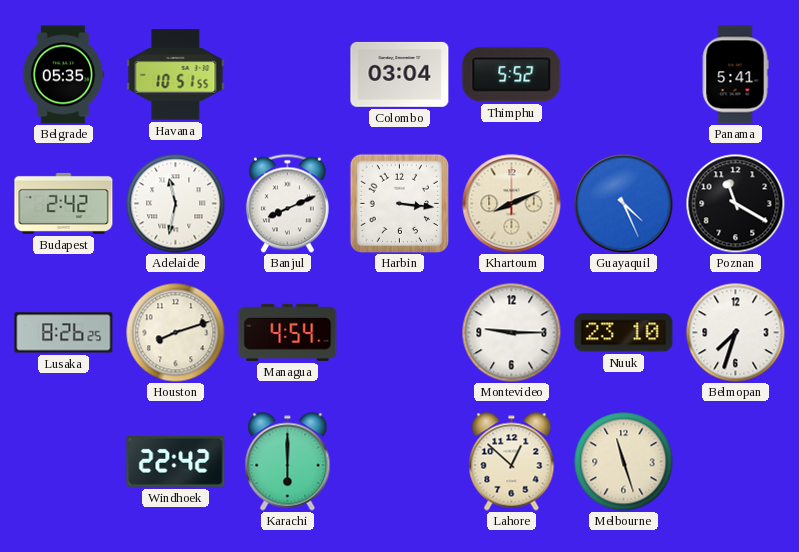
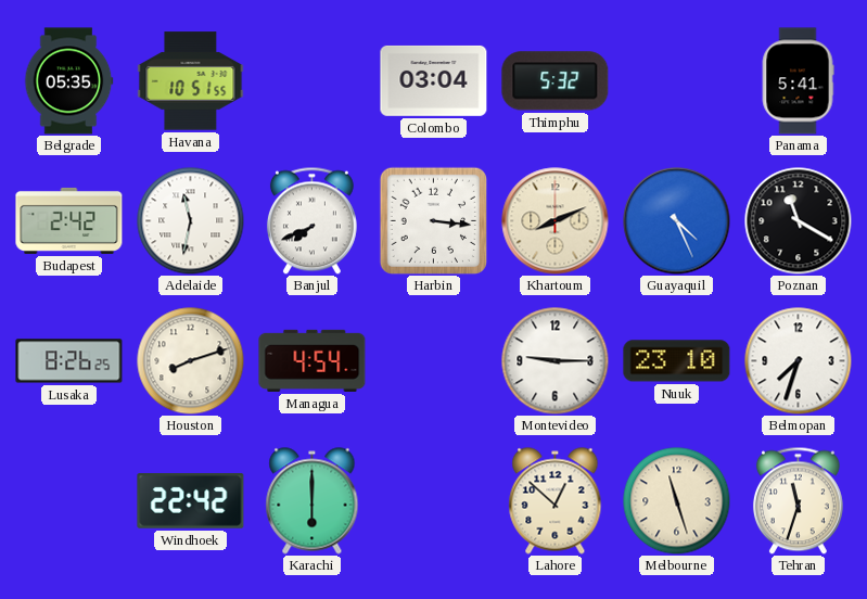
Thimphu: 5:52 -> 5:32
Banjul: 8:11 -> 7:41
Tehran: none -> 11:33
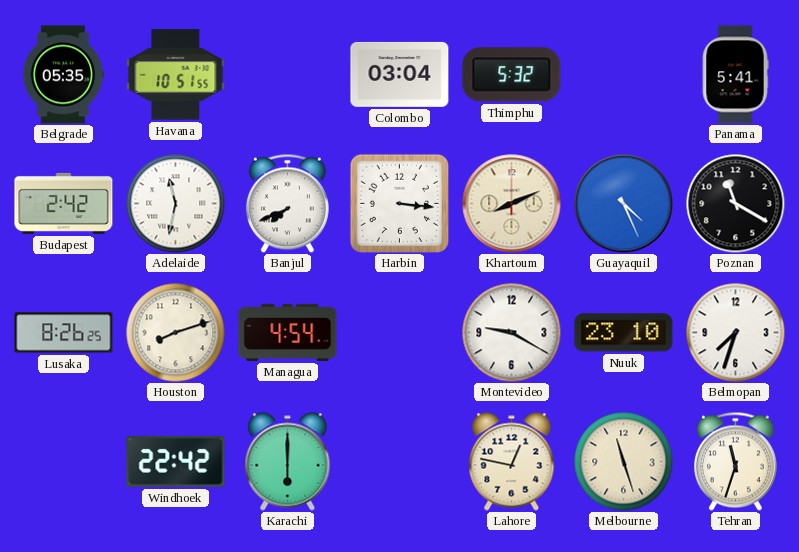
Montevideo: 9:15 -> 9:20
Lahore: 12:52 -> 12:47
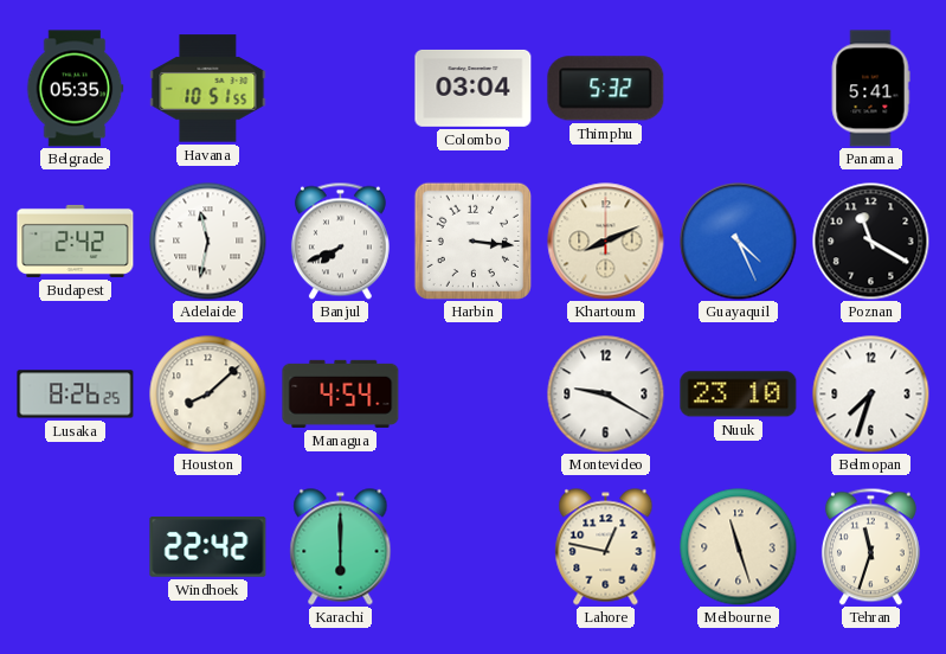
Houston: 8:12 -> 8:08
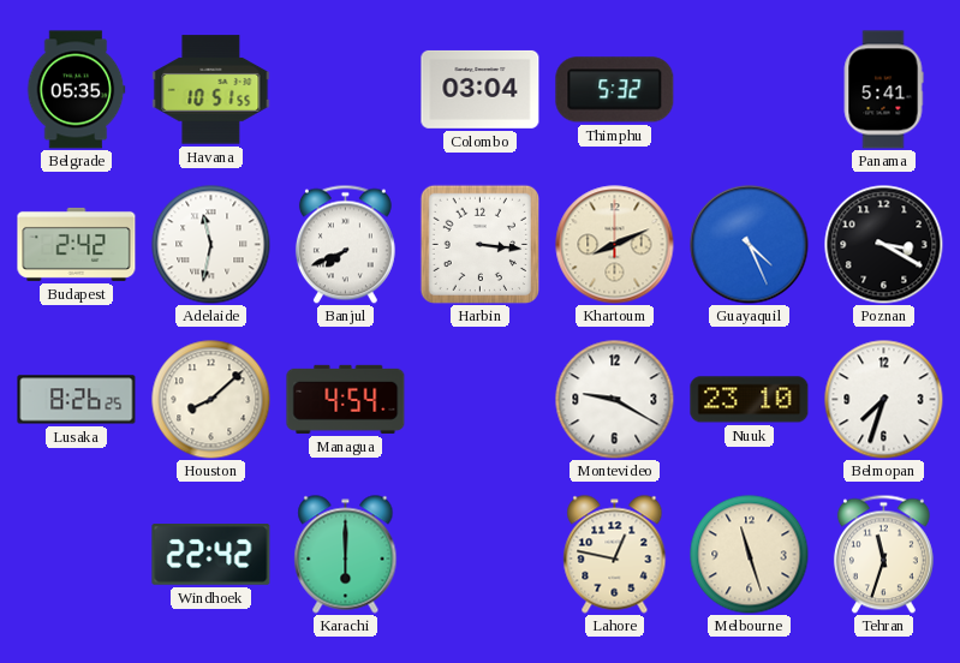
Poznan: 11:20 -> 3:20
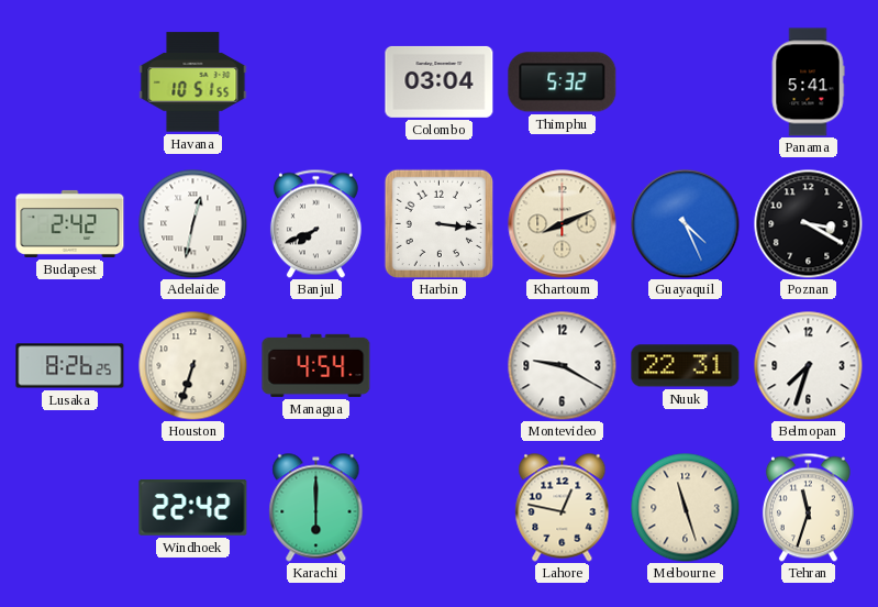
Belgrade: 05:35 -> none
Adelaide: 11:32 -> 12:32
Houston: 8:08 -> 6:33
Nuuk: 23:10 -> 22:31
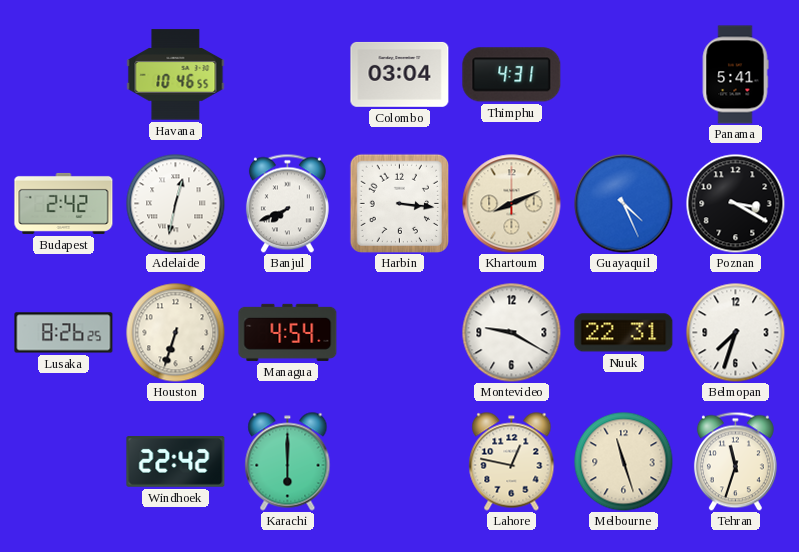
Havana: 10:51 -> 10:46
Thimphu: 5:32 -> 4:31
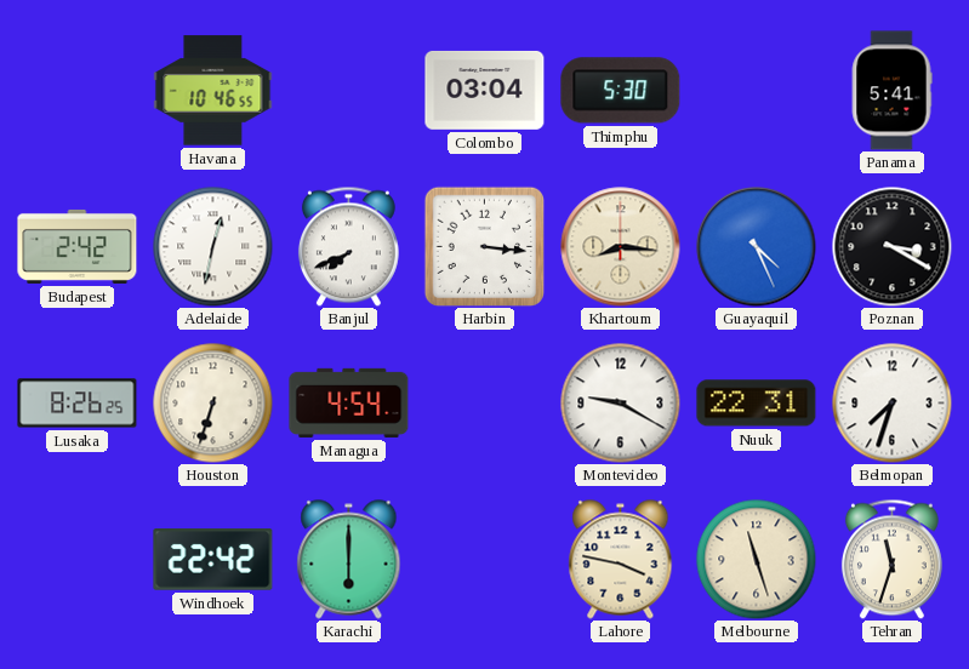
Thimphu: 4:31 -> 5:30
Khartoum: 8:11 -> 8:16
Lahore: 12:47 -> 3:47
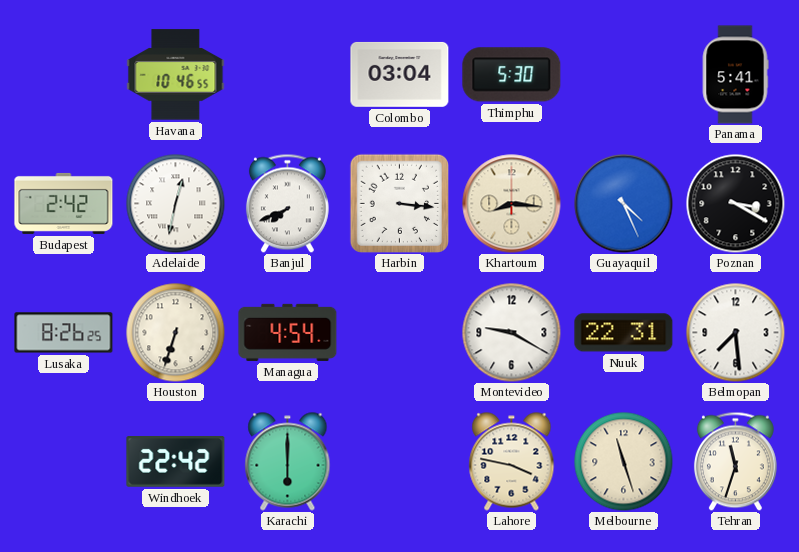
Belmopan: 7:33 -> 7:29
